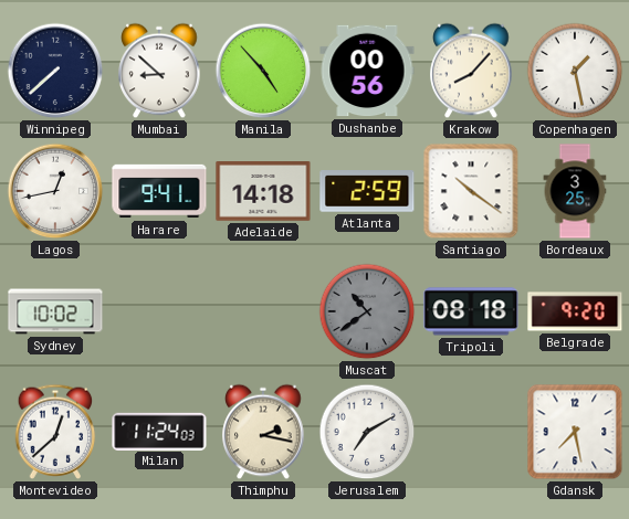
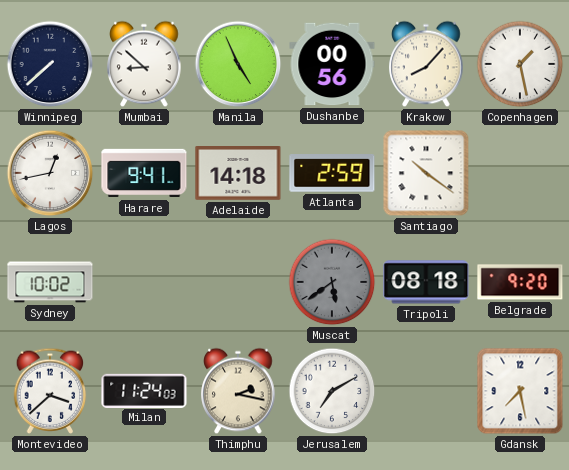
Manila: 4:53 -> 4:56
Bordeaux: 3:25 -> none
Muscat: 10:39 -> 5:39
Montevideo: 12:38 -> 3:38
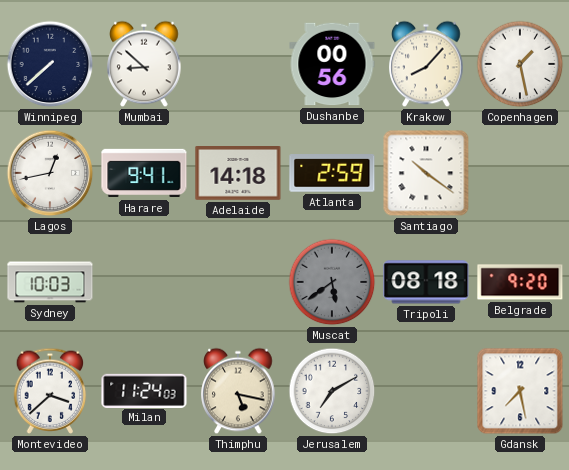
Manila: 4:56 -> none
Sydney: 10:02 -> 10:03
Thimphu: 2:17 -> 5:17
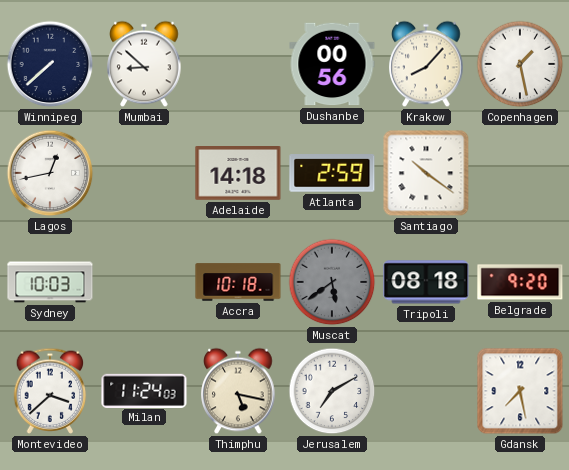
Harare: 9:41 -> none
Accra: none -> 10:18
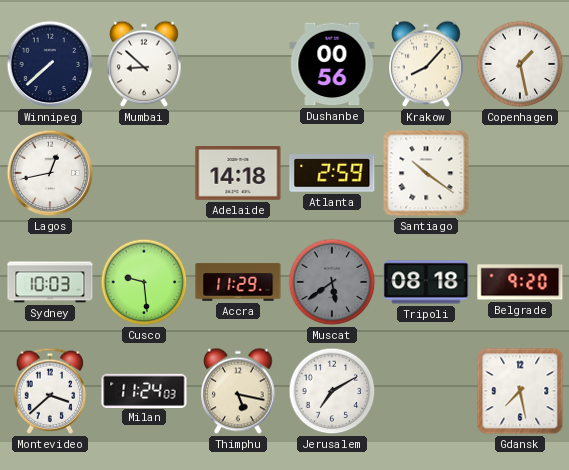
Cusco: none -> 9:29
Accra: 10:18 -> 11:29
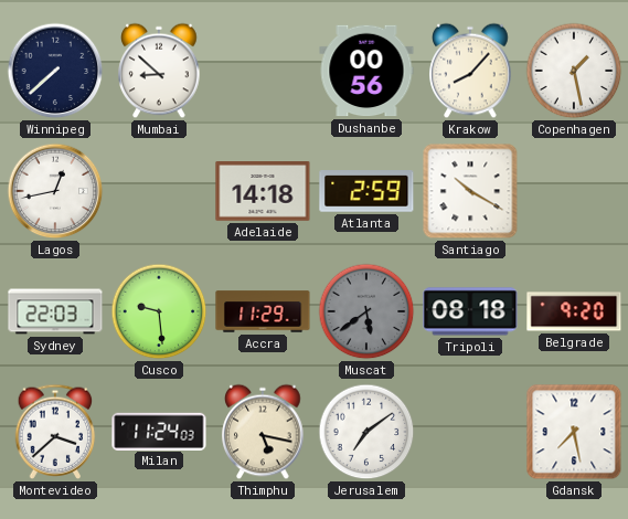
Santiago: 10:21 -> 10:20
Sydney: 10:03 -> 22:03
Jerusalem: 7:10 -> 7:09
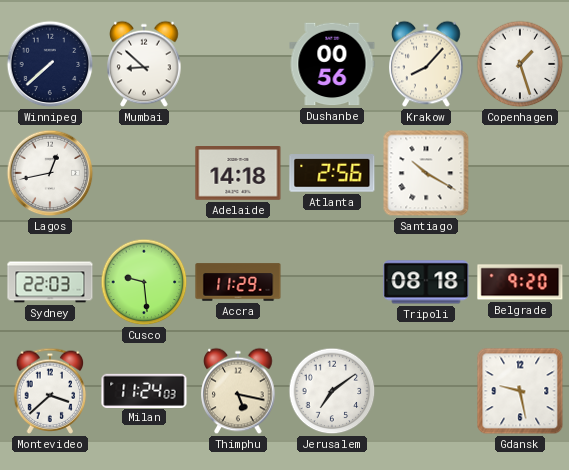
Copenhagen: 1:28 -> 1:27
Atlanta: 2:59 -> 2:56
Muscat: 5:39 -> none
Gdansk: 7:28 -> 9:28
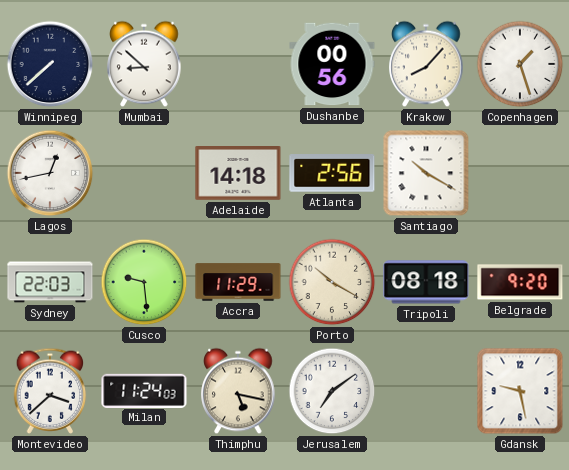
Porto: none -> 10:20
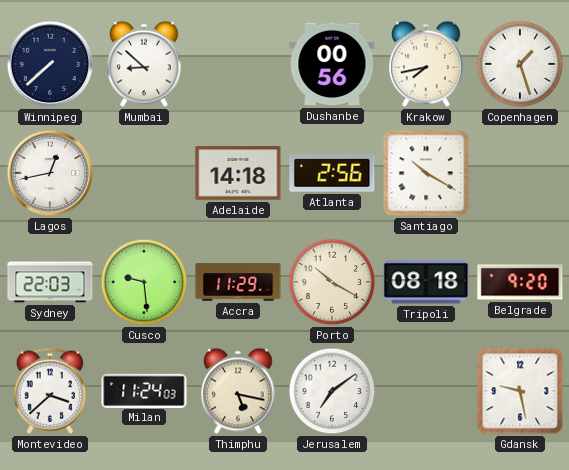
Krakow: 8:07 -> 7:43
